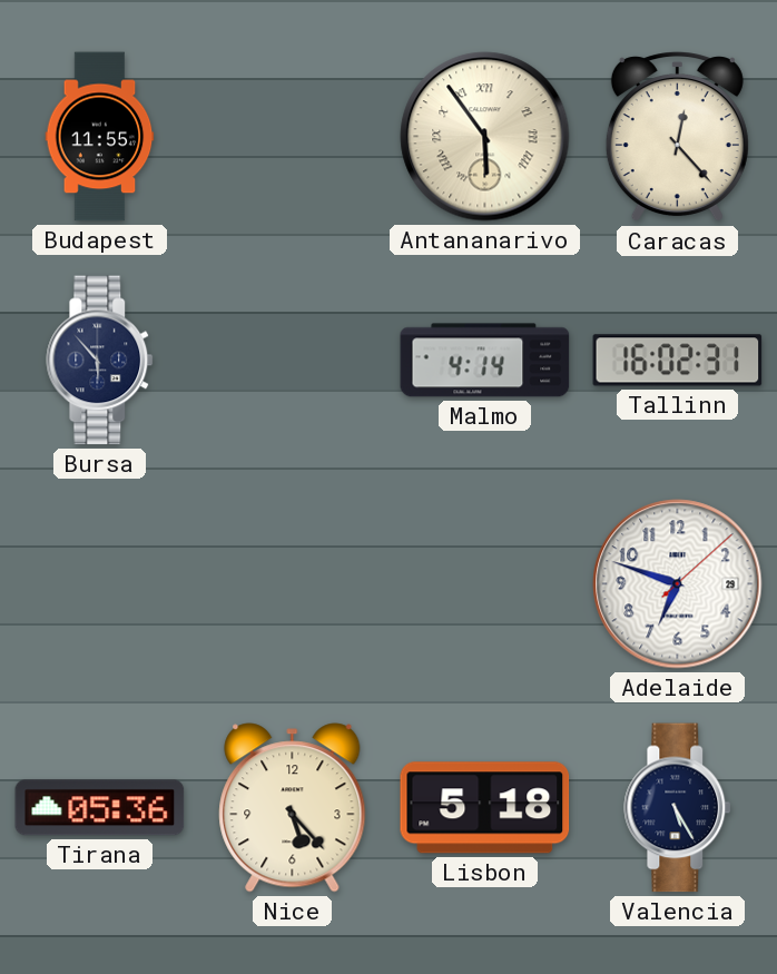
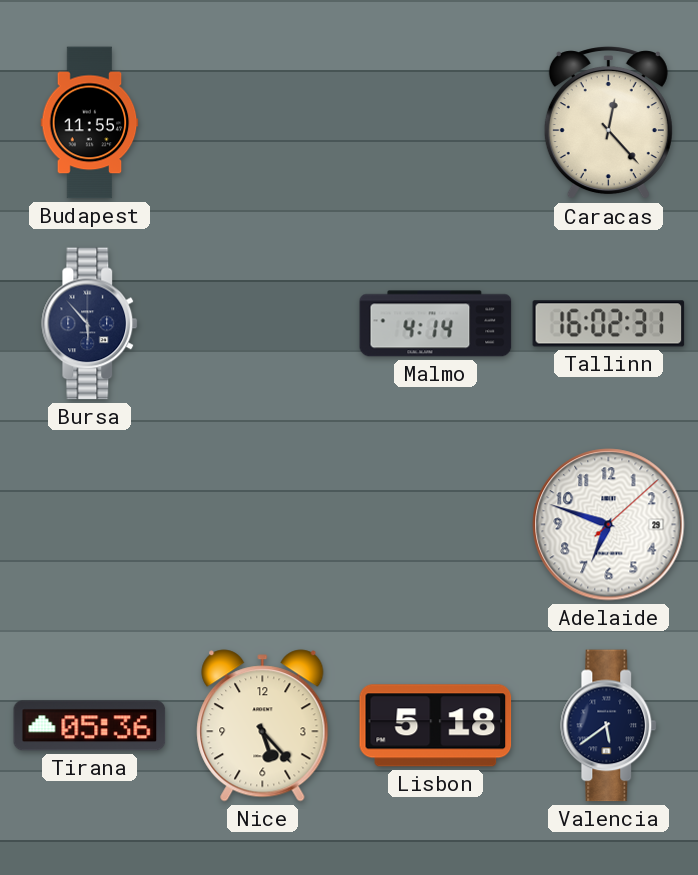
Antananarivo: 5:54 -> none
Valencia: 5:25 -> 5:39
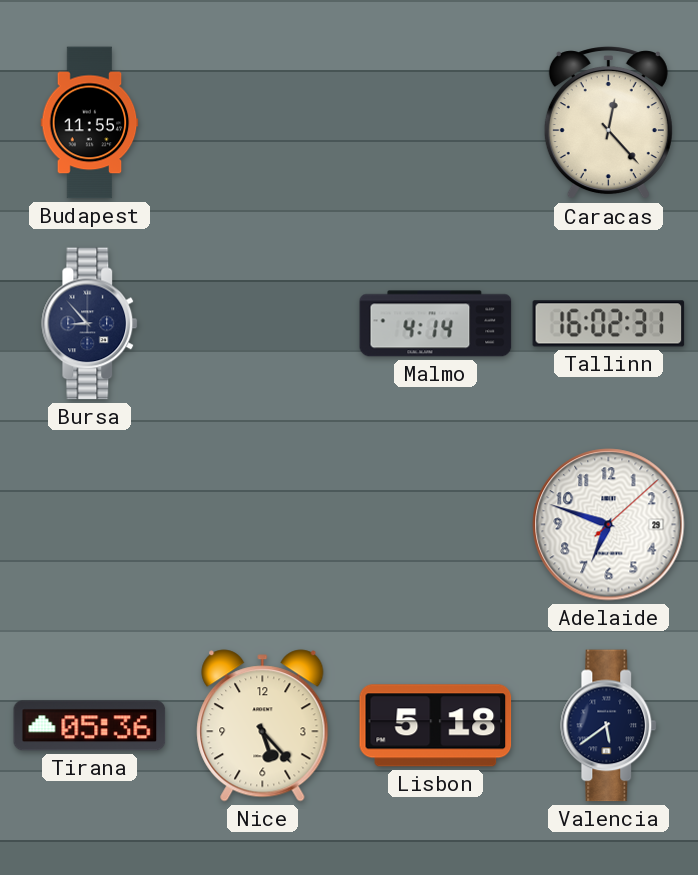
Bursa: 5:53 -> 8:53
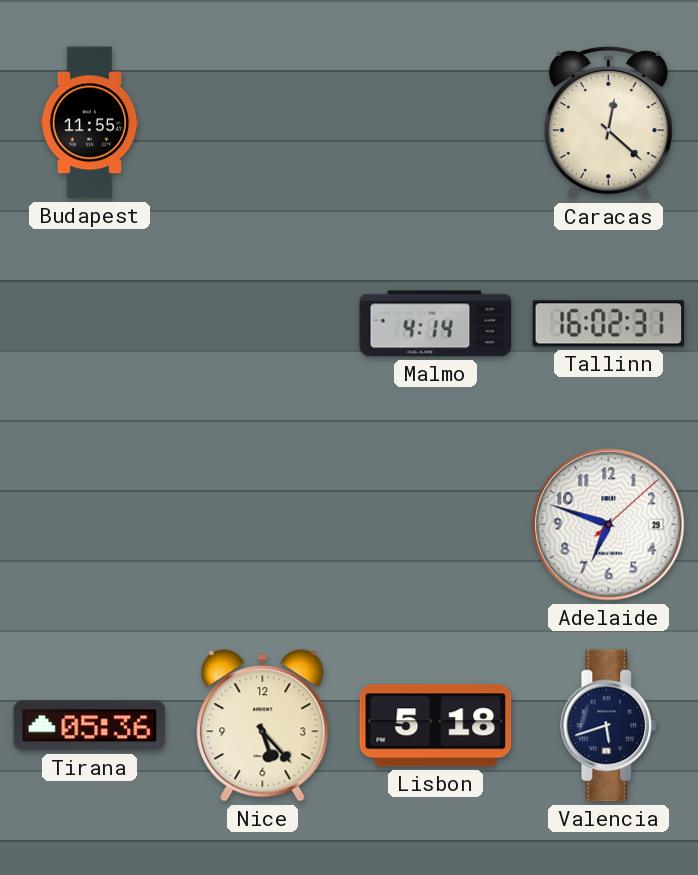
Caracas: 12:23 -> 12:22
Bursa: 8:53 -> none
Valencia: 5:39 -> 5:42
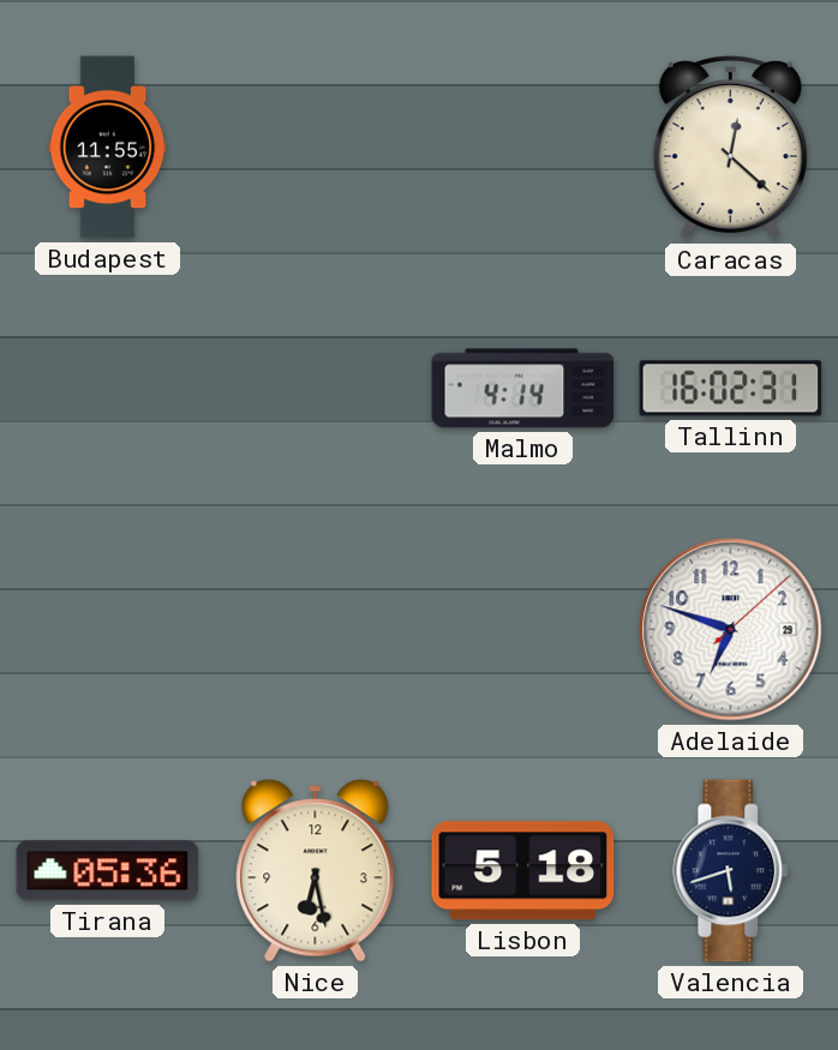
Nice: 5:23 -> 6:28
